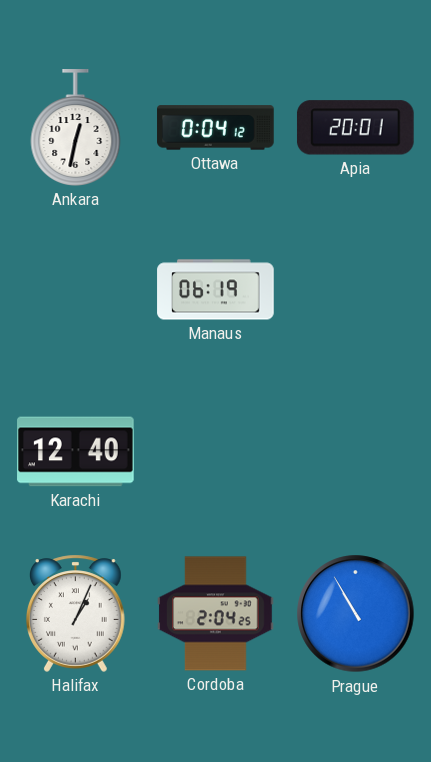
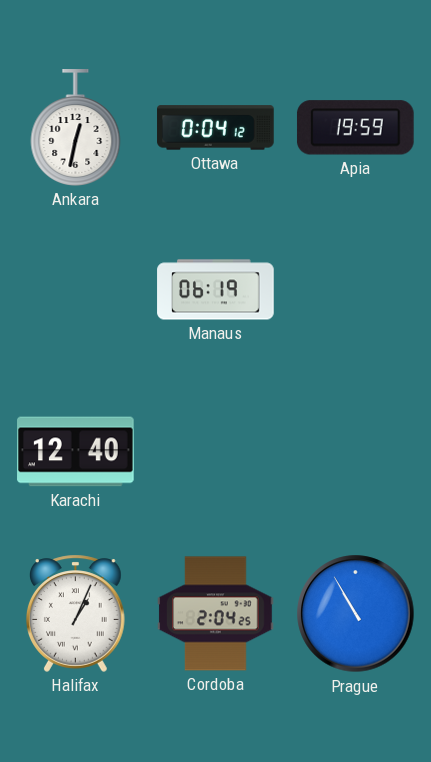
Apia: 20:01 -> 19:59
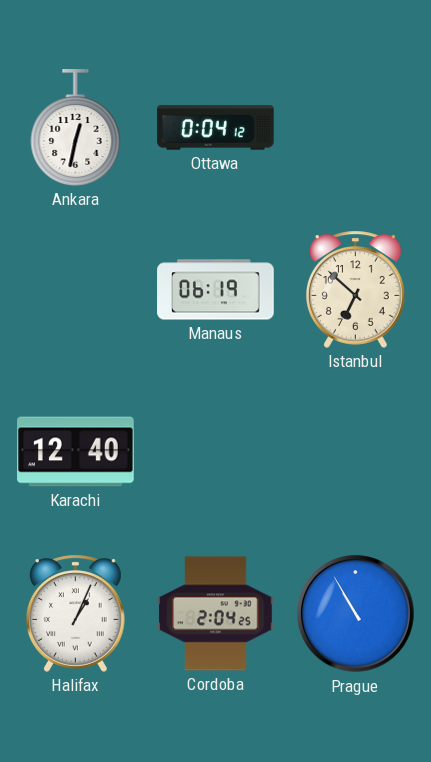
Apia: 19:59 -> none
Istanbul: none -> 6:52
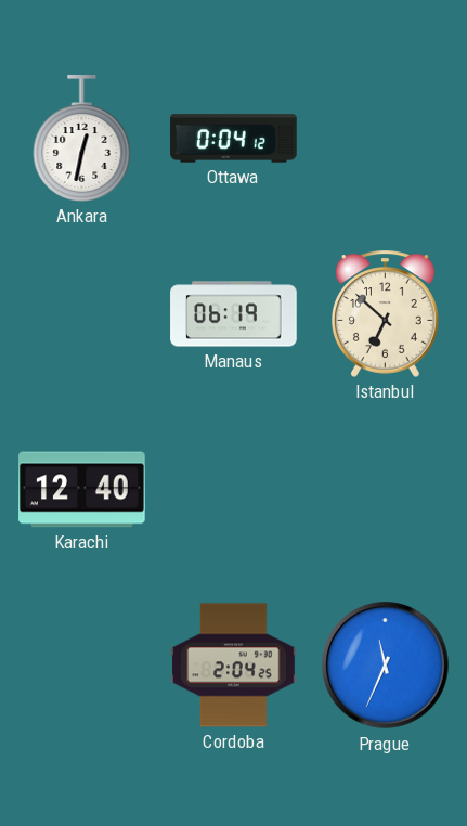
Halifax: 1:04 -> none
Prague: 10:55 -> 11:34
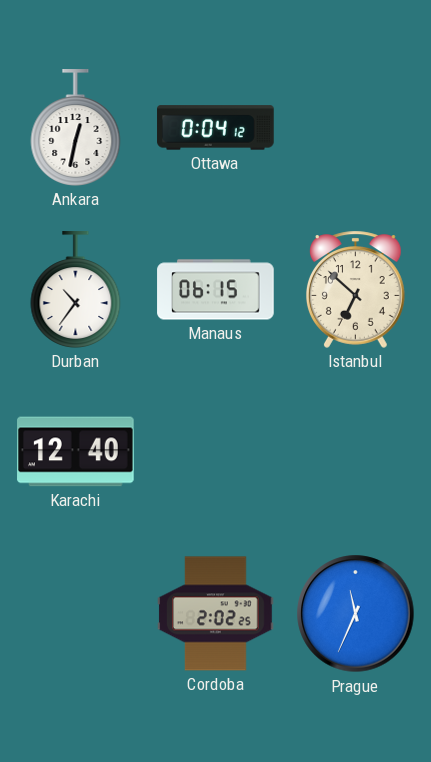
Durban: none -> 10:36
Manaus: 06:19 -> 06:15
Cordoba: 2:04 -> 2:02
